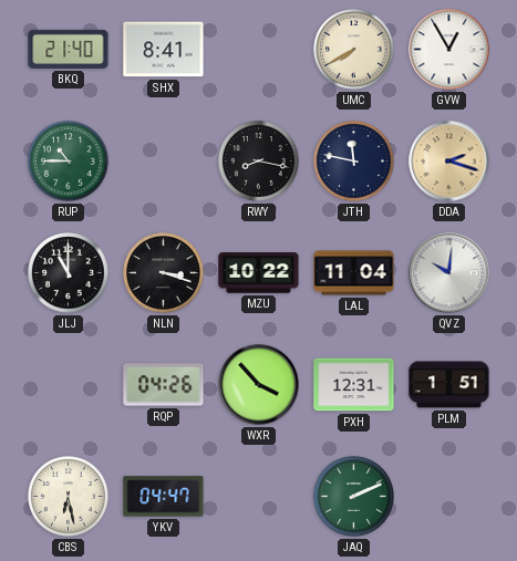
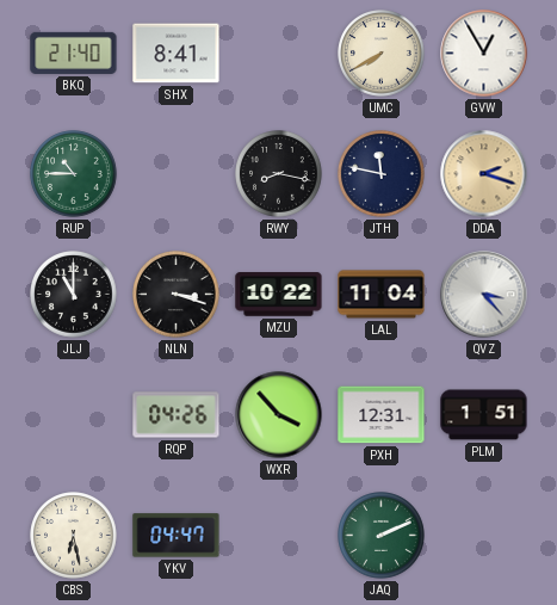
QVZ: 10:01 -> 3:23
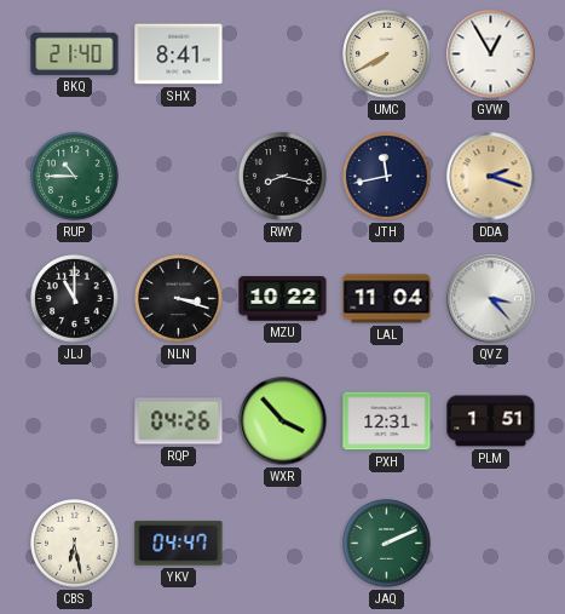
JTH: 11:47 -> 11:43
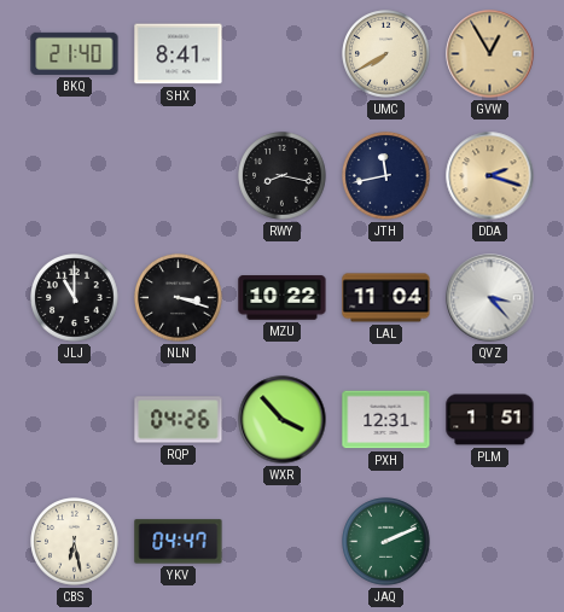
GVW dial: white -> champagne
RUP: 10:45 -> none
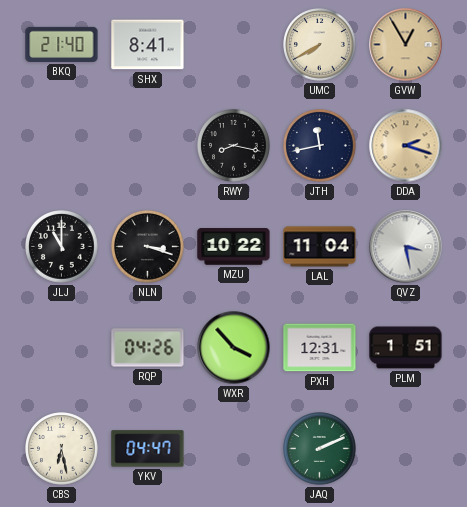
QVZ: 3:23 -> 3:28
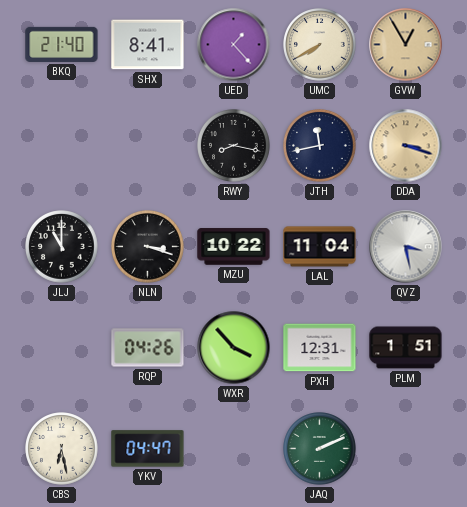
UED: none -> 1:23
DDA: 2:18 -> 3:18
